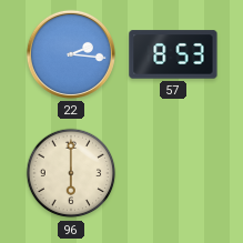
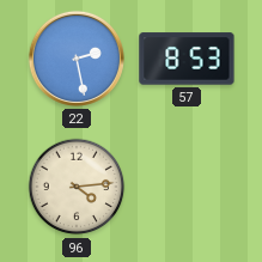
22: 2:16 -> 2:28
96: 6:00 -> 4:14
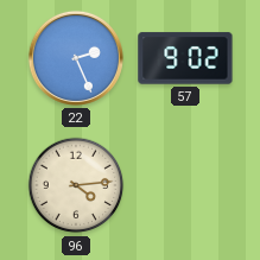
22: 2:28 -> 2:26
57: 8:53 -> 9:02
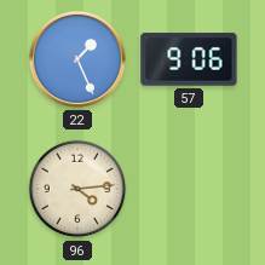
22: 2:26 -> 1:26
57: 9:02 -> 9:06
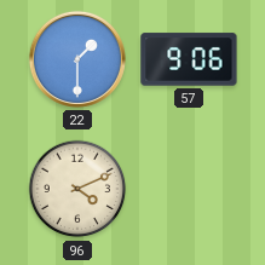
22: 1:26 -> 1:30
96: 4:14 -> 4:11
